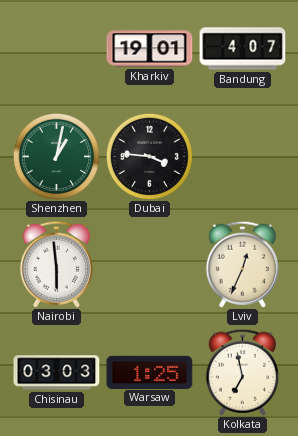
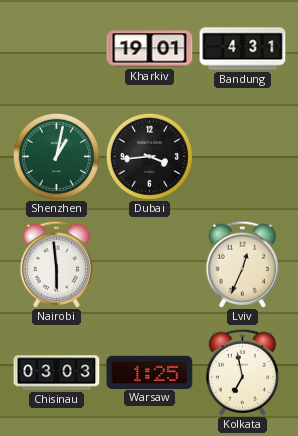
Bandung: 4:07 -> 4:31
Dubai: 3:46 -> 3:44
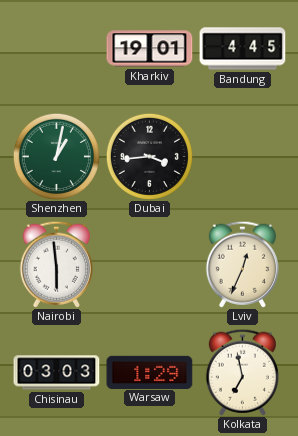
Bandung: 4:31 -> 4:45
Warsaw: 1:25 -> 1:29
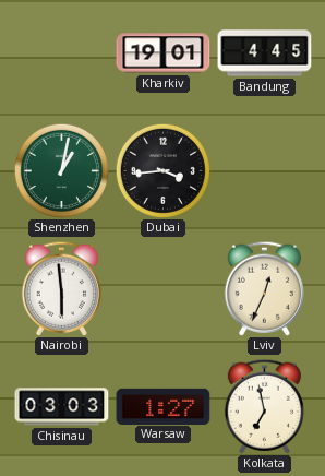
Warsaw: 1:29 -> 1:27
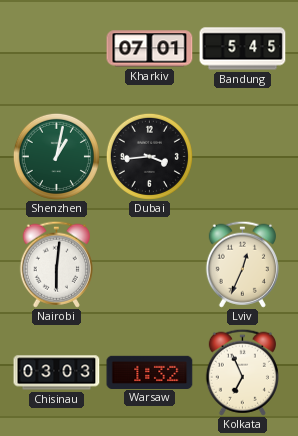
Kharkiv: 19:01 -> 07:01
Bandung: 4:45 -> 5:45
Nairobi: 5:59 -> 6:01
Warsaw: 1:27 -> 1:32
Kolkata: 6:58 -> 6:56
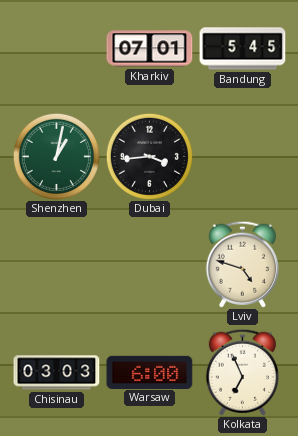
Nairobi: 6:01 -> none
Lviv: 12:34 -> 4:48
Warsaw: 1:32 -> 6:00
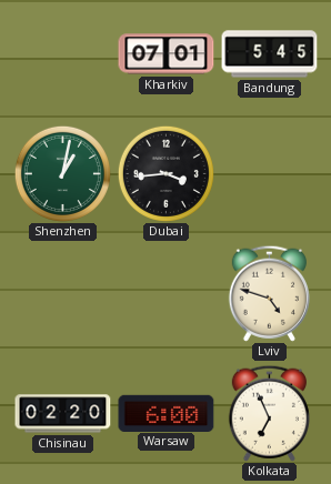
Chisinau: 03:03 -> 02:20
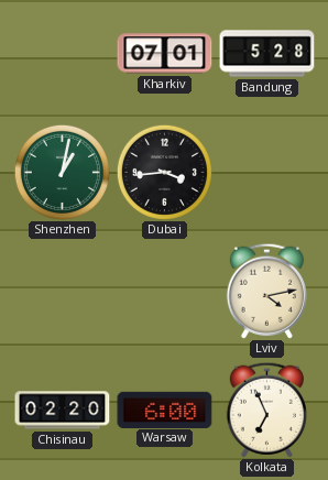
Bandung: 5:45 -> 5:28
Lviv: 4:48 -> 4:13
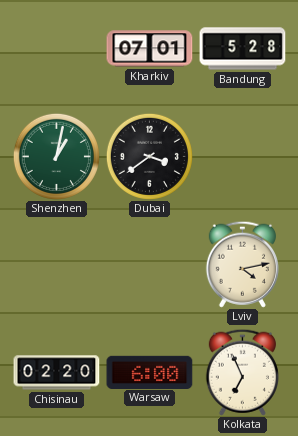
Dubai: 3:44 -> 3:39
